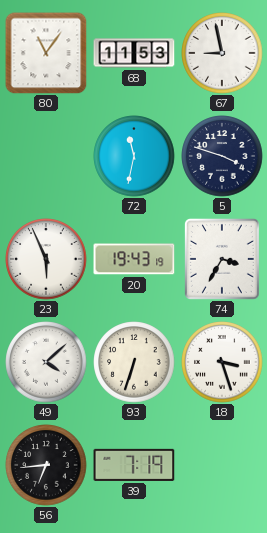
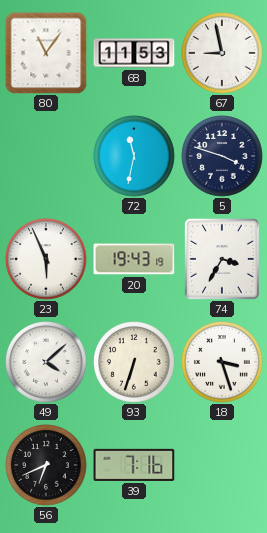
56: 6:44 -> 6:41
39: 7:19 -> 7:16
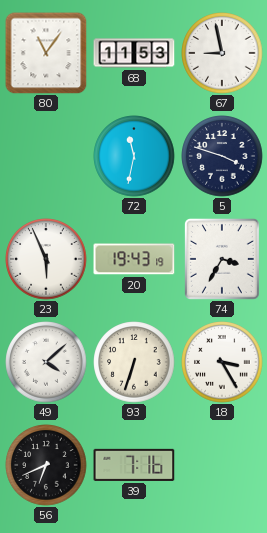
18: 3:27 -> 3:25
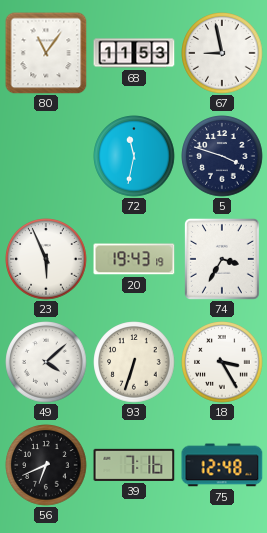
75: none -> 12:48
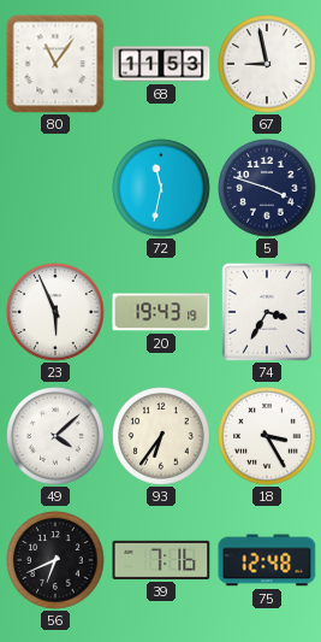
93: 6:33 -> 6:36
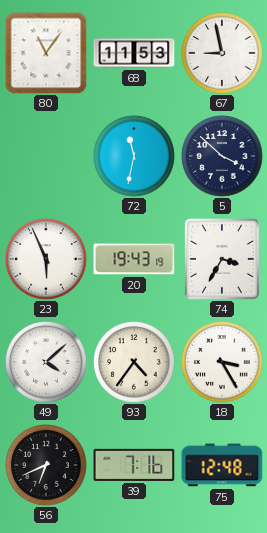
5: 3:48 -> 3:52
93: 6:36 -> 4:36
